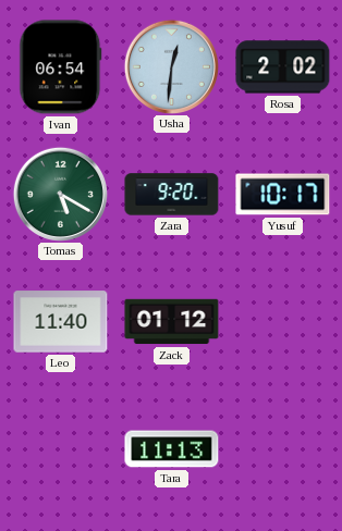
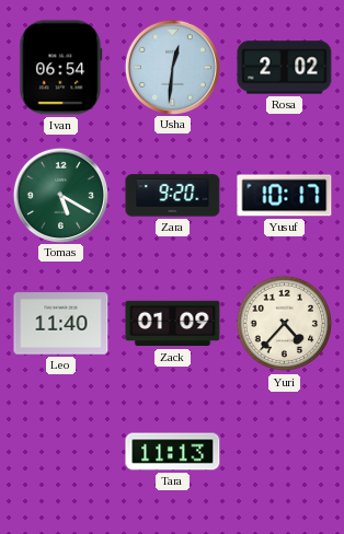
Zack: 01:12 -> 01:09
Yuri: none -> 4:37
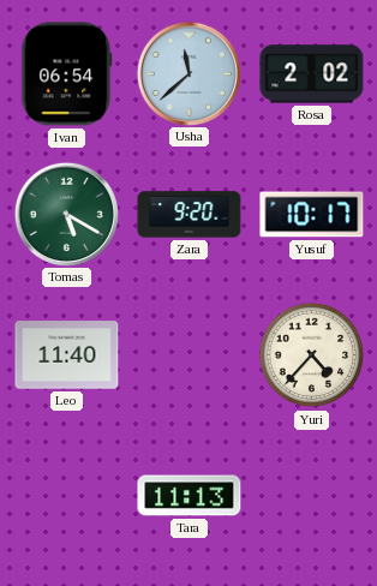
Usha: 12:31 -> 11:38
Zack: 01:09 -> none
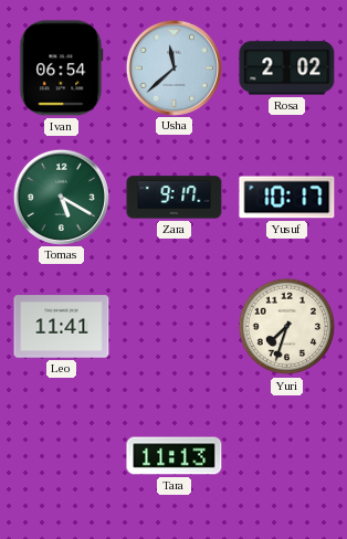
Zara: 9:20 -> 9:17
Leo: 11:40 -> 11:41
Yuri: 4:37 -> 7:33
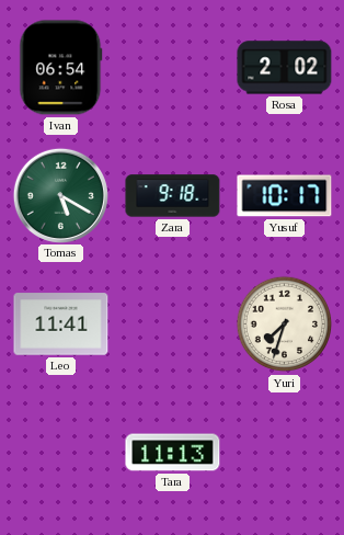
Usha: 11:38 -> none
Zara: 9:17 -> 9:18
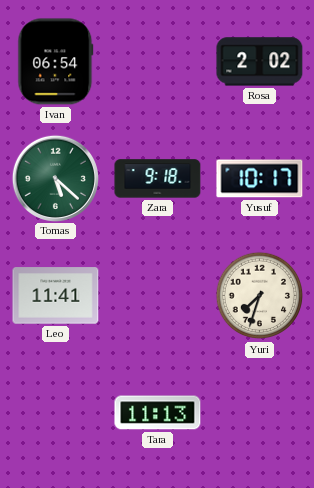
Tomas: 5:20 -> 5:22
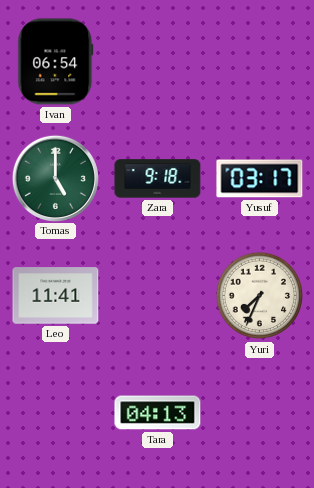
Rosa: 2:02 -> none
Tomas: 5:22 -> 5:00
Yusuf: 10:17 -> 03:17
Yuri: 7:33 -> 7:34
Tara: 11:13 -> 04:13
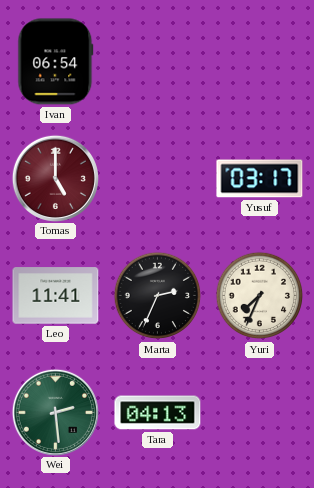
Tomas dial: green -> burgundy
Zara: 9:18 -> none
Marta: none -> 2:34
Wei: none -> 2:29
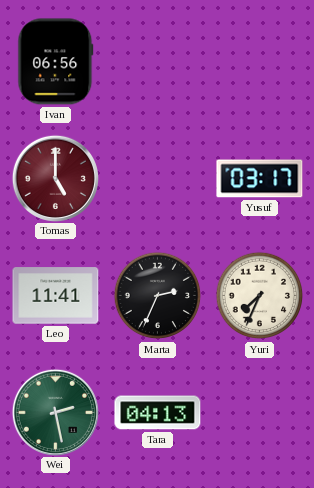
Ivan: 06:54 -> 06:56
Wei: 2:29 -> 2:28
